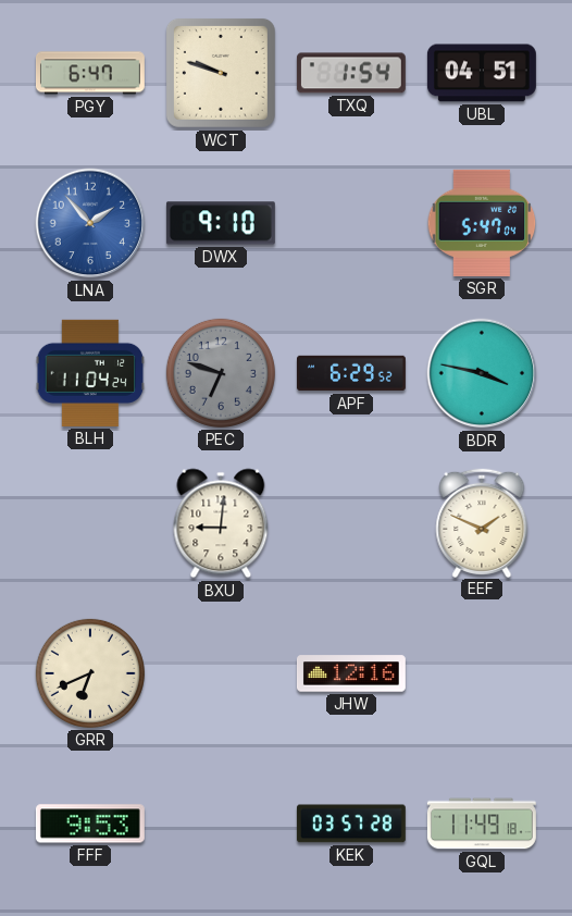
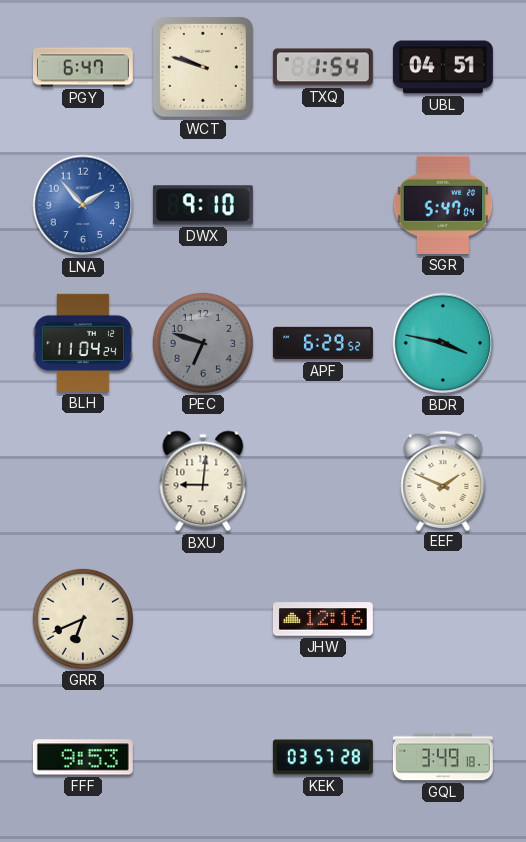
GQL: 11:49 -> 3:49
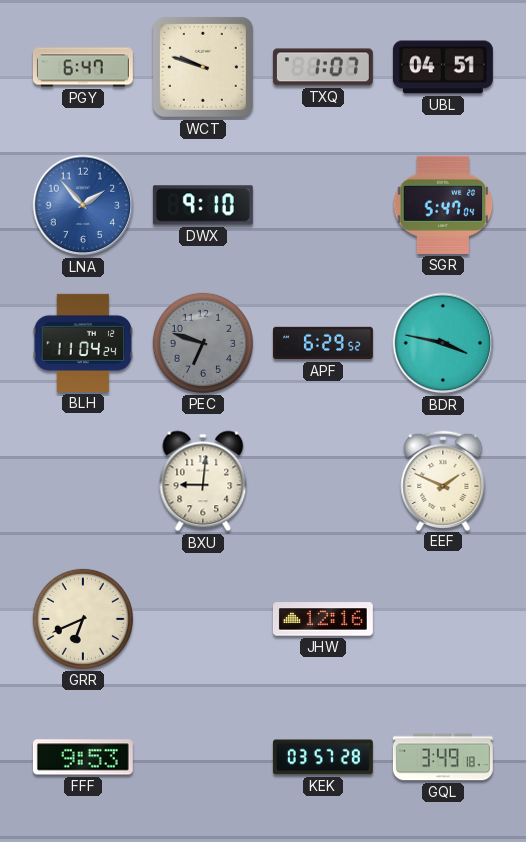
TXQ: 1:54 -> 1:07
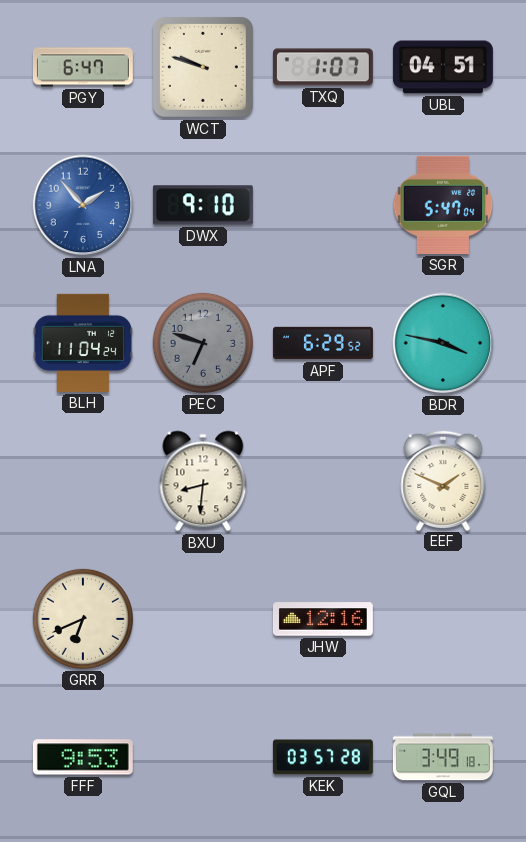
BXU: 9:01 -> 8:31
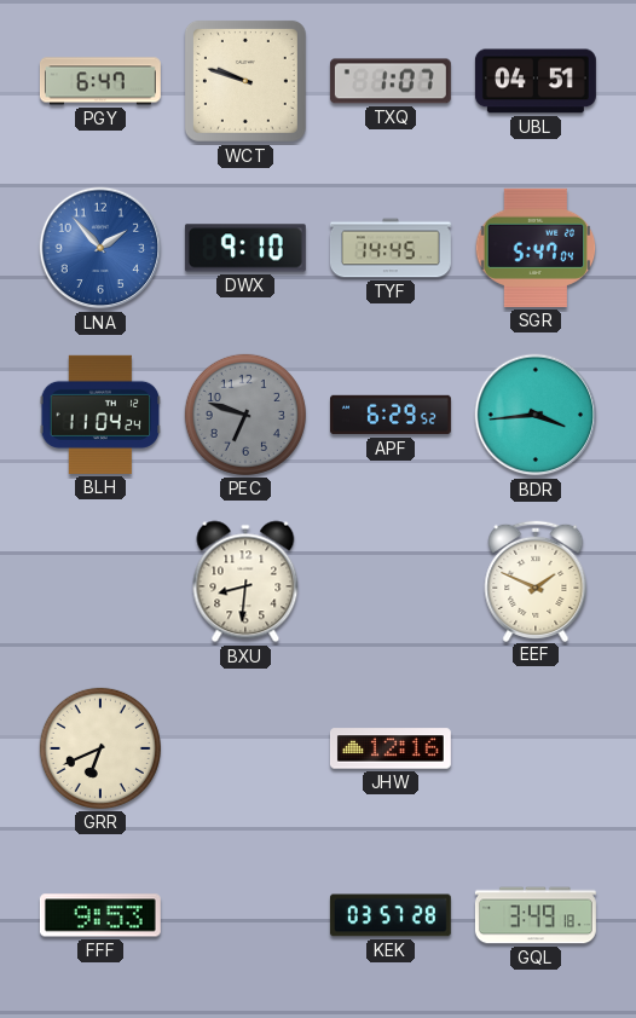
TYF: none -> 14:45
BDR: 3:47 -> 3:44
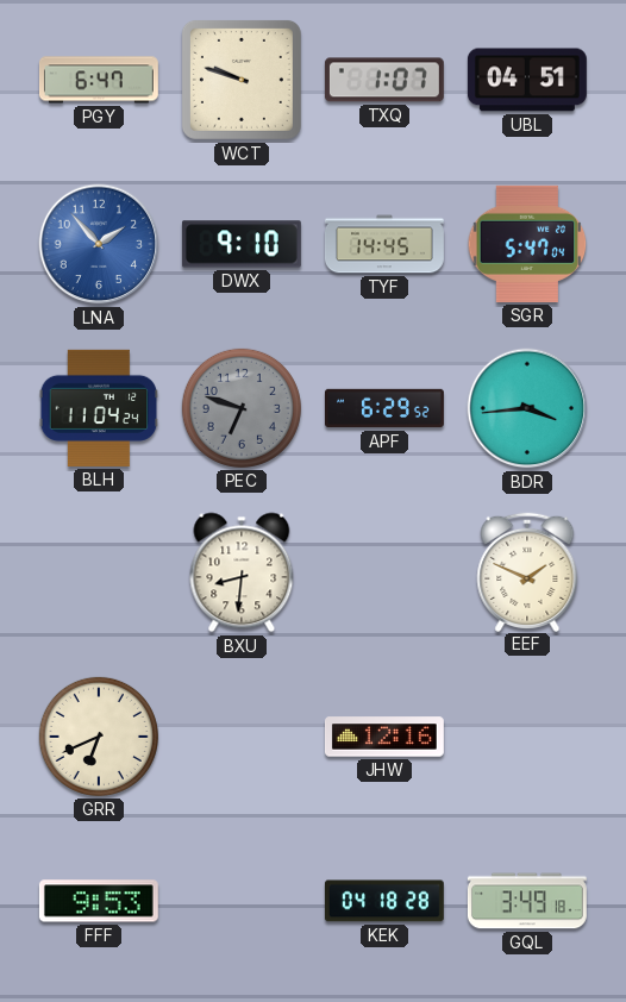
KEK: 03:57 -> 04:18
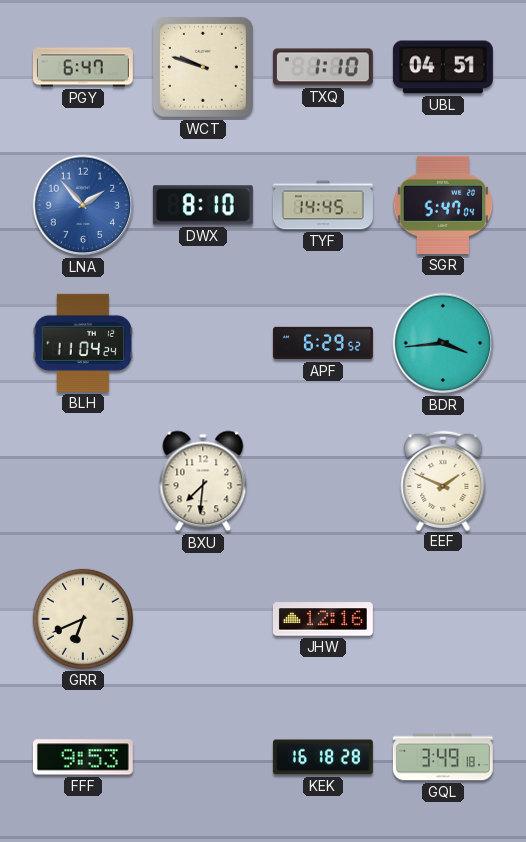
TXQ: 1:07 -> 1:10
DWX: 9:10 -> 8:10
PEC: 6:48 -> none
BXU: 8:31 -> 7:31
KEK: 04:18 -> 16:18
